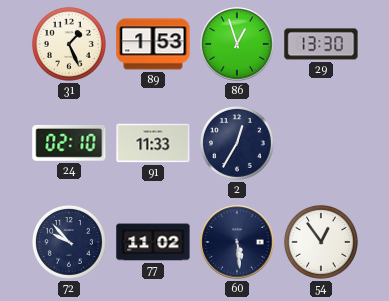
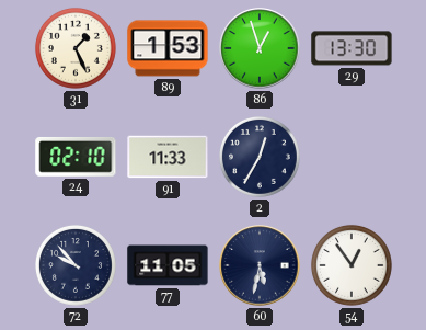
77: 11:02 -> 11:05
60: 5:29 -> 5:32
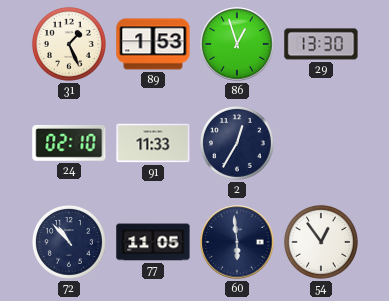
72: 9:53 -> 10:53
60: 5:32 -> 5:59
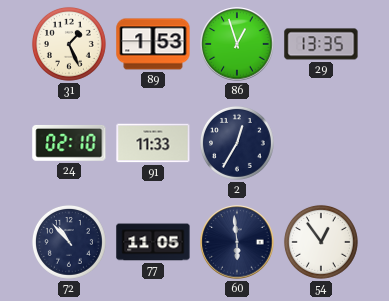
29: 13:30 -> 13:35
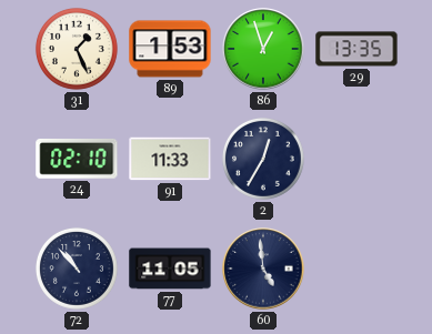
60: 5:59 -> 4:59
54: 12:54 -> none
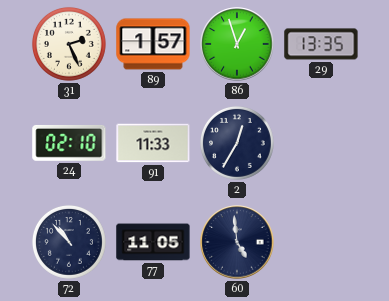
31: 1:26 -> 2:26
89: 1:53 -> 1:57
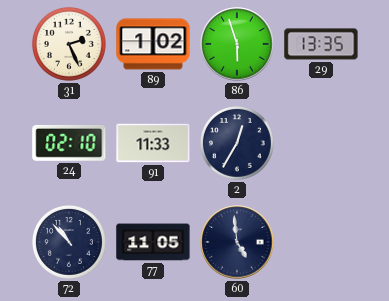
89: 1:57 -> 1:02
86: 12:57 -> 5:57
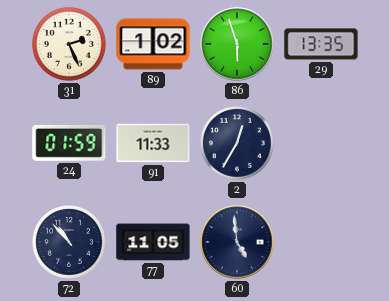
24: 02:10 -> 01:59
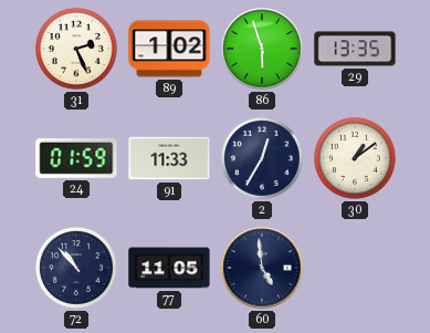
30: none -> 1:09
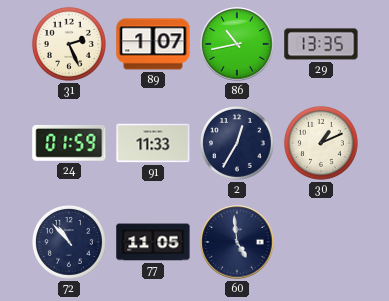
89: 1:02 -> 1:07
86: 5:57 -> 10:43
30: 1:09 -> 1:11
